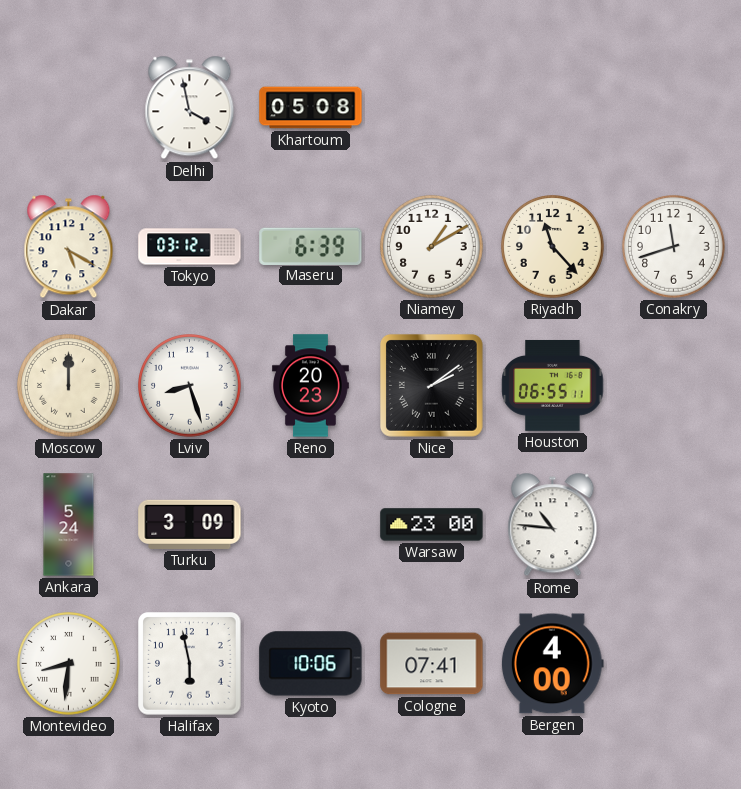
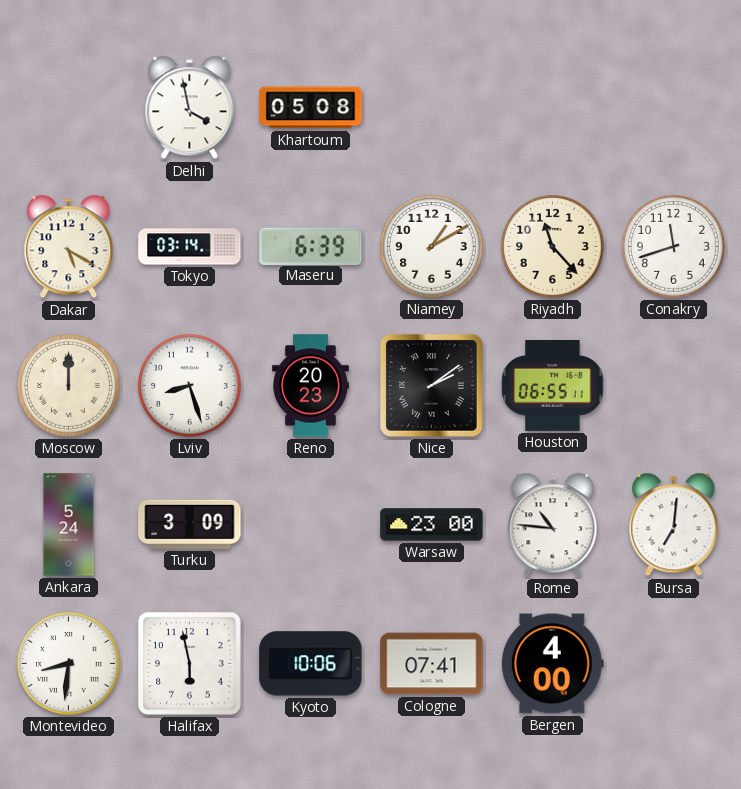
Tokyo: 03:12 -> 03:14
Bursa: none -> 7:01
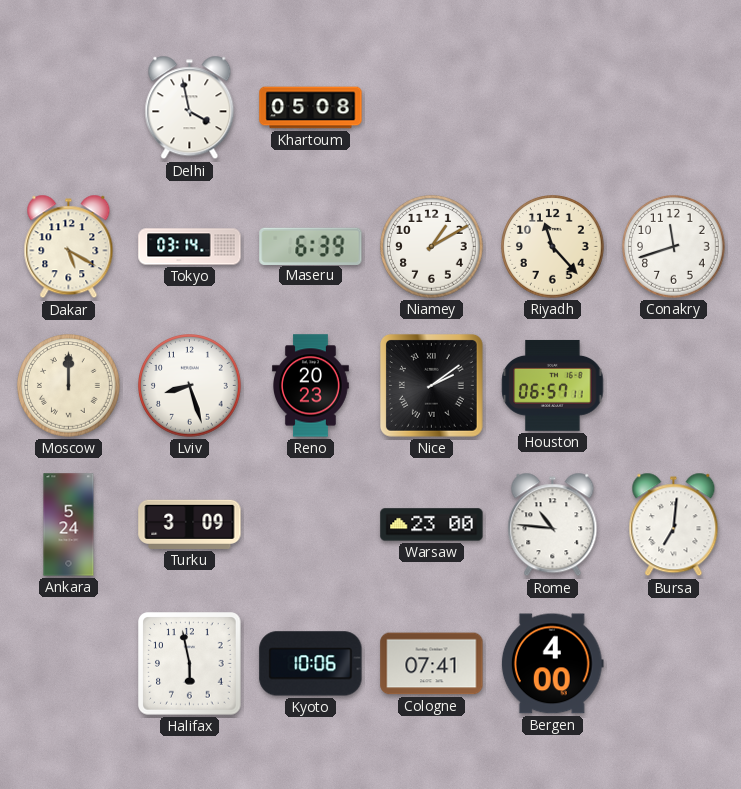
Houston: 06:55 -> 06:57
Montevideo: 8:31 -> none
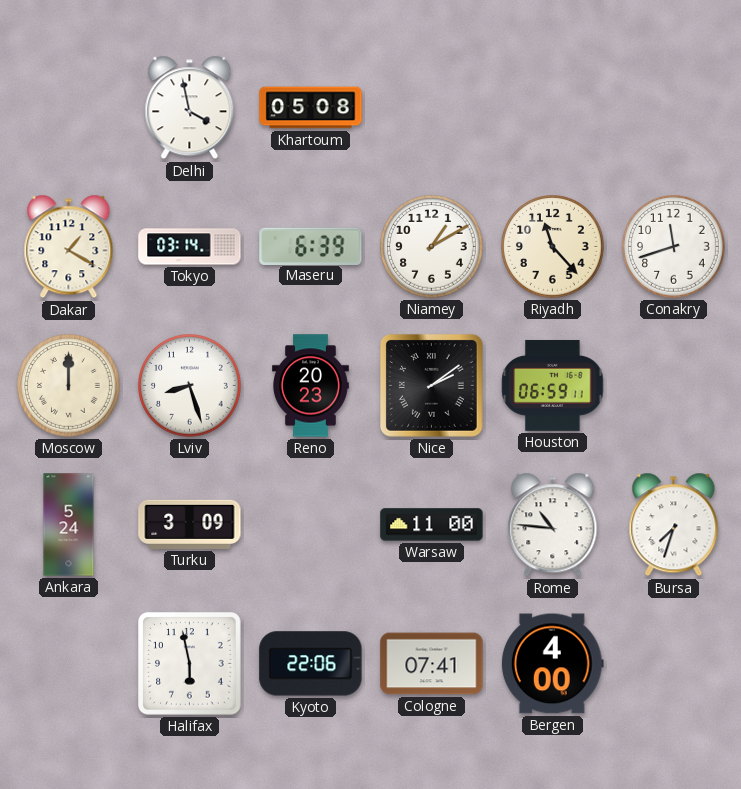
Dakar: 5:20 -> 1:20
Houston: 06:57 -> 06:59
Warsaw: 23:00 -> 11:00
Bursa: 7:01 -> 7:33
Kyoto: 10:06 -> 22:06
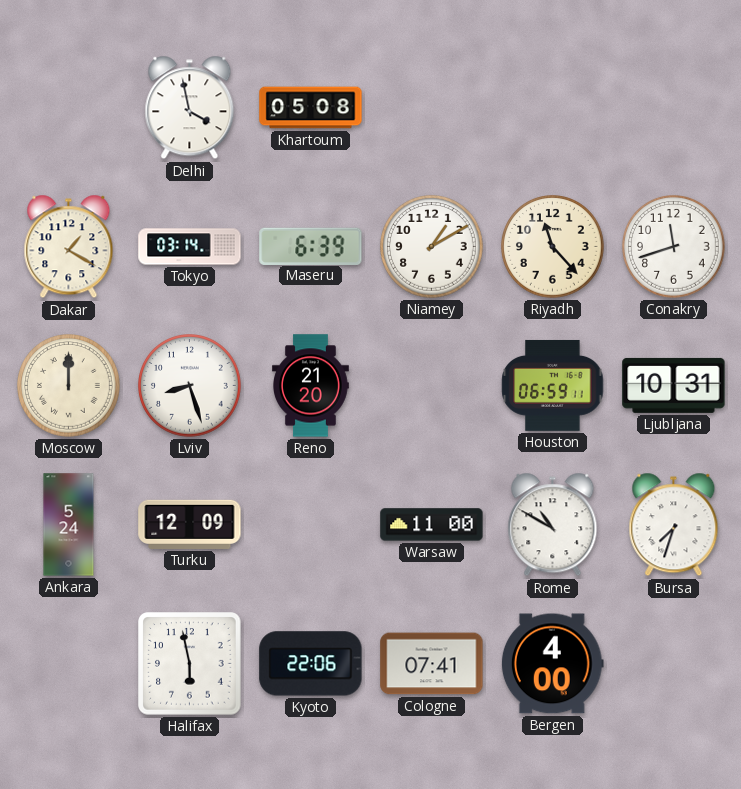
Reno: 20:23 -> 21:20
Nice: 2:09 -> none
Ljubljana: none -> 10:31
Turku: 3:09 -> 12:09
Rome: 10:46 -> 10:50
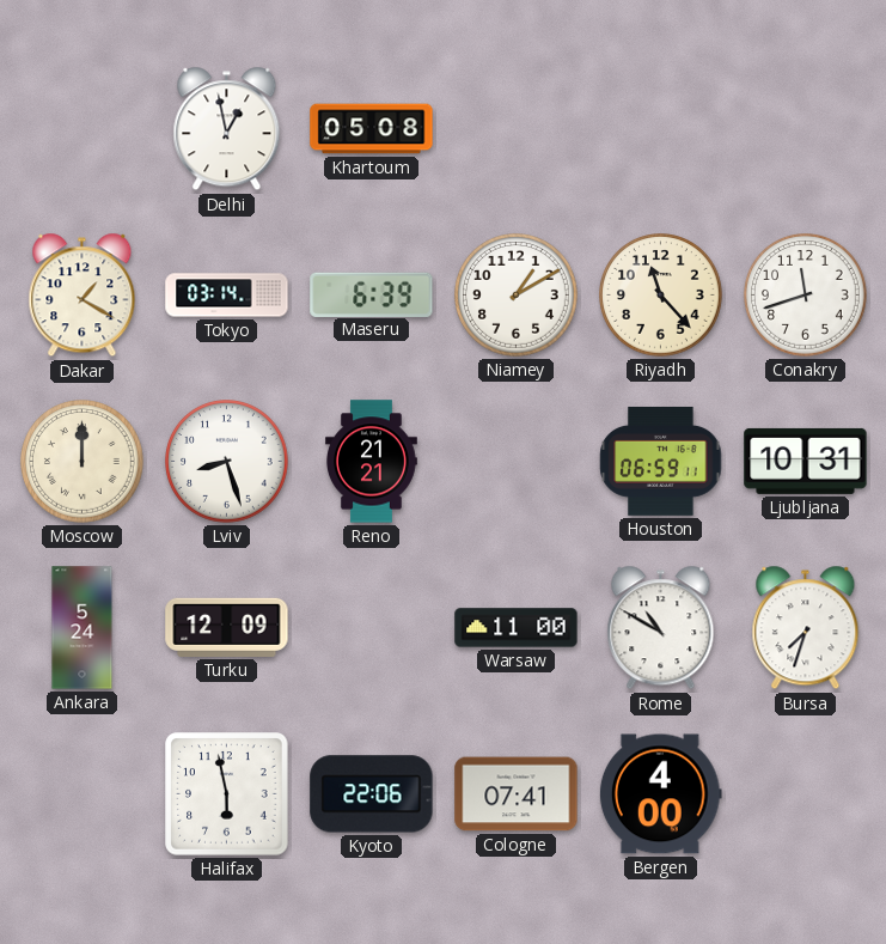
Delhi: 3:58 -> 12:58
Reno: 21:20 -> 21:21
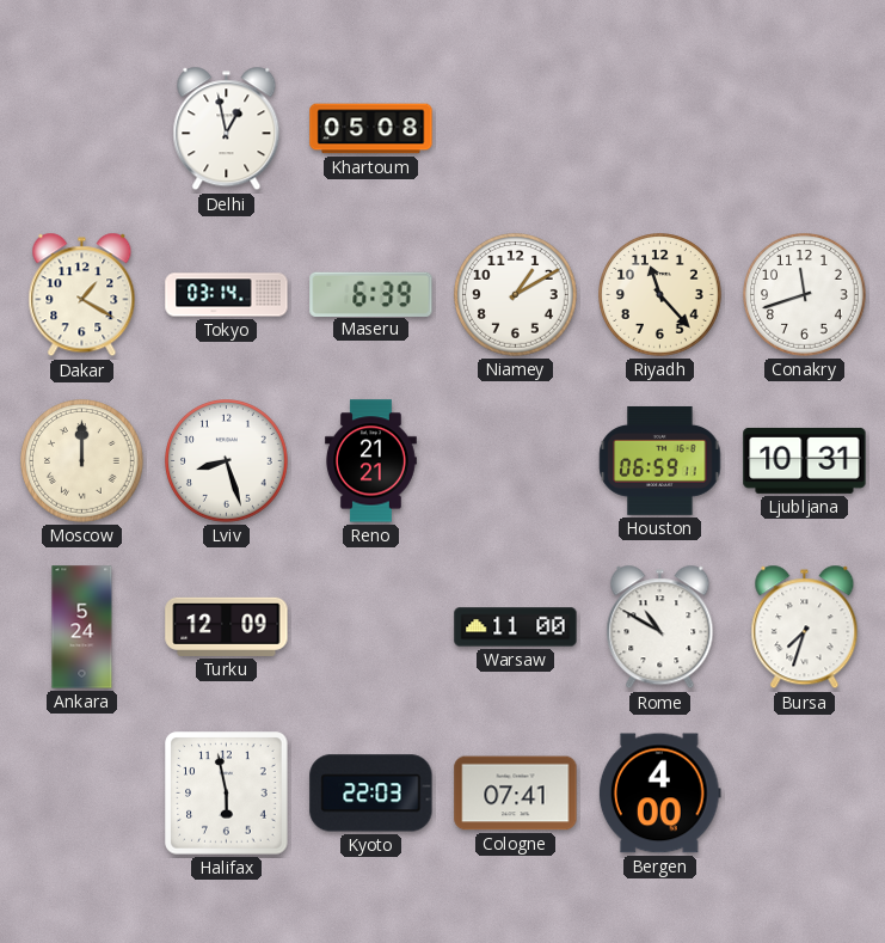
Kyoto: 22:06 -> 22:03
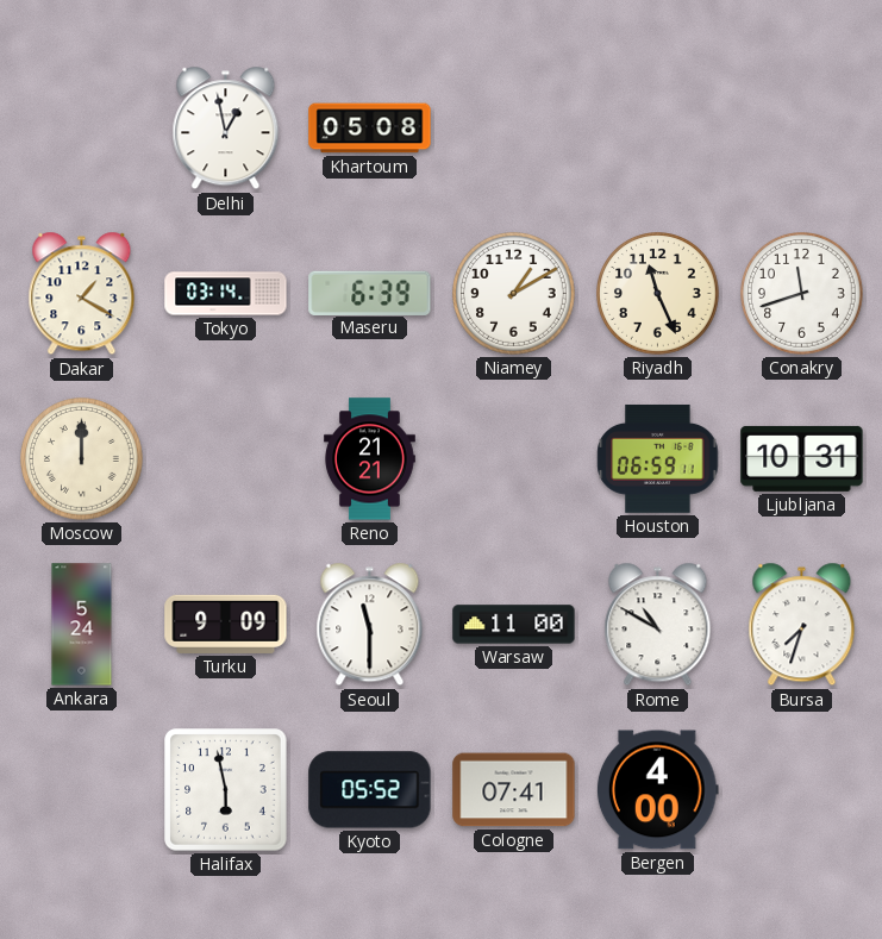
Riyadh: 11:23 -> 11:26
Lviv: 8:27 -> none
Turku: 12:09 -> 9:09
Seoul: none -> 11:30
Kyoto: 22:03 -> 05:52
